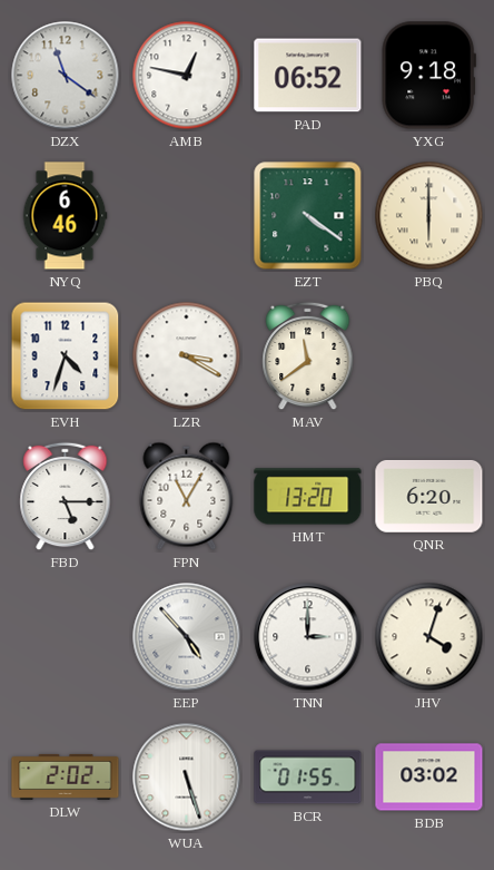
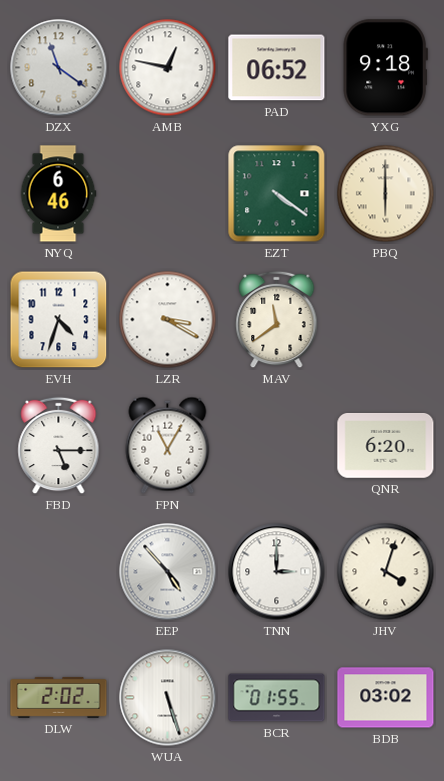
HMT: 13:20 -> none
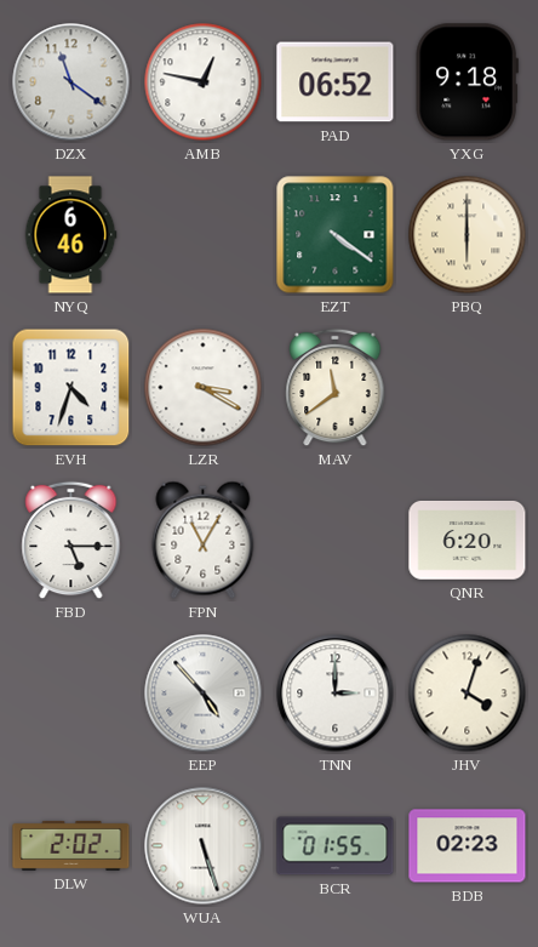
BDB: 03:02 -> 02:23
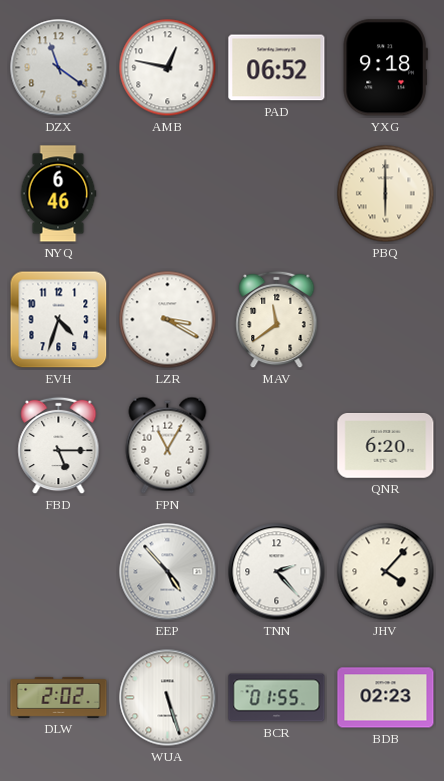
EZT: 4:21 -> none
TNN: 3:00 -> 2:23
JHV: 4:03 -> 4:07
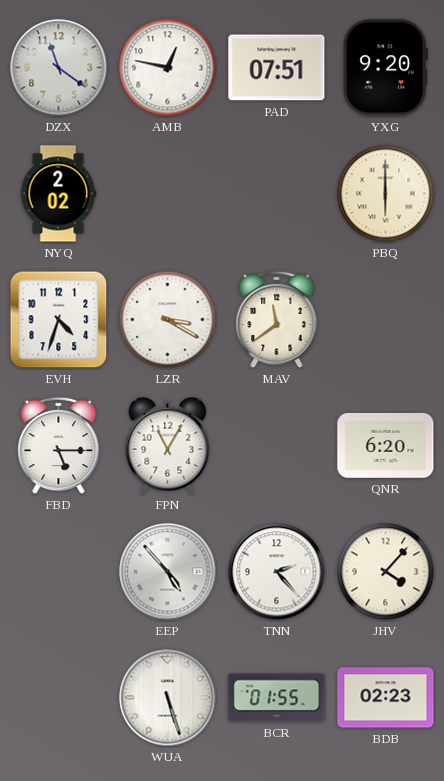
PAD: 06:52 -> 07:51
YXG: 9:18 -> 9:20
NYQ: 6:46 -> 2:02
DLW: 2:02 -> none
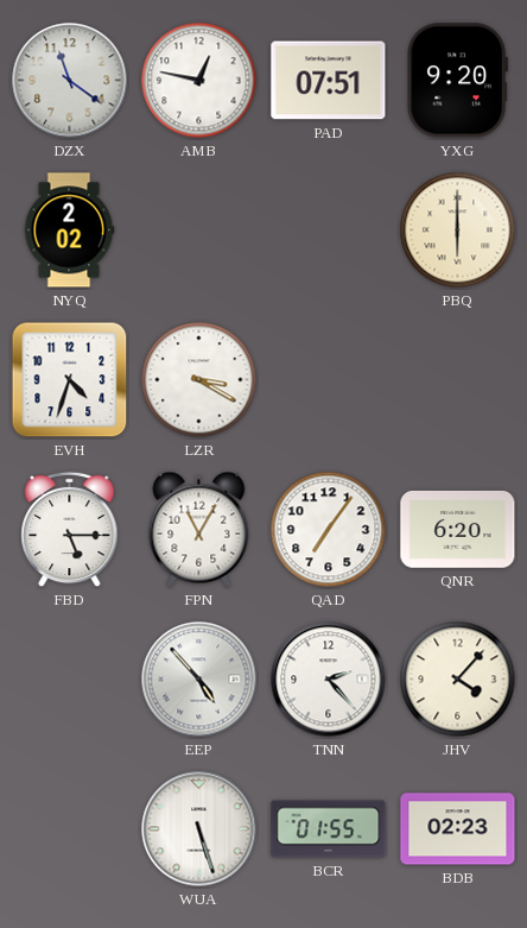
MAV: 11:39 -> none
QAD: none -> 7:06
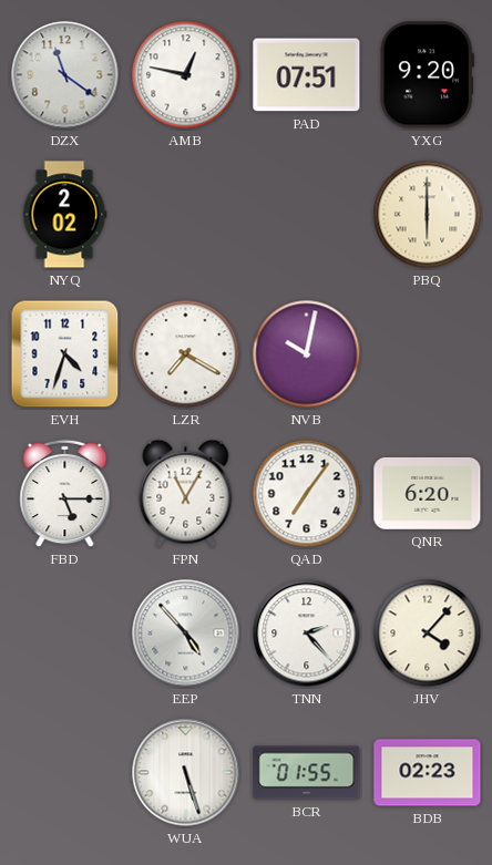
LZR: 3:20 -> 7:20
NVB: none -> 10:02
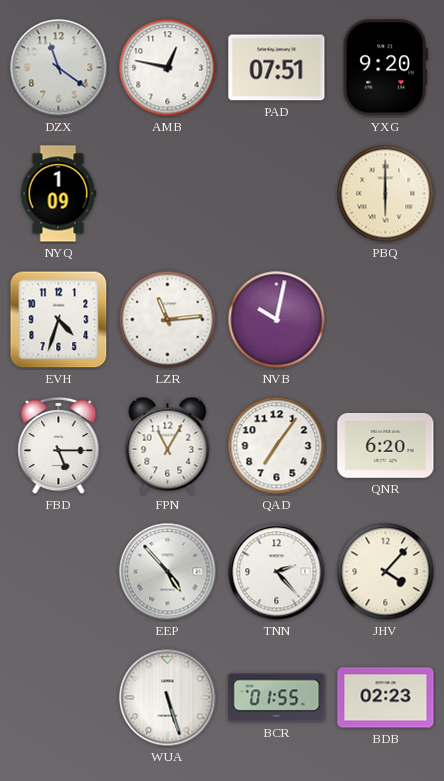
NYQ: 2:02 -> 1:09
LZR: 7:20 -> 11:14
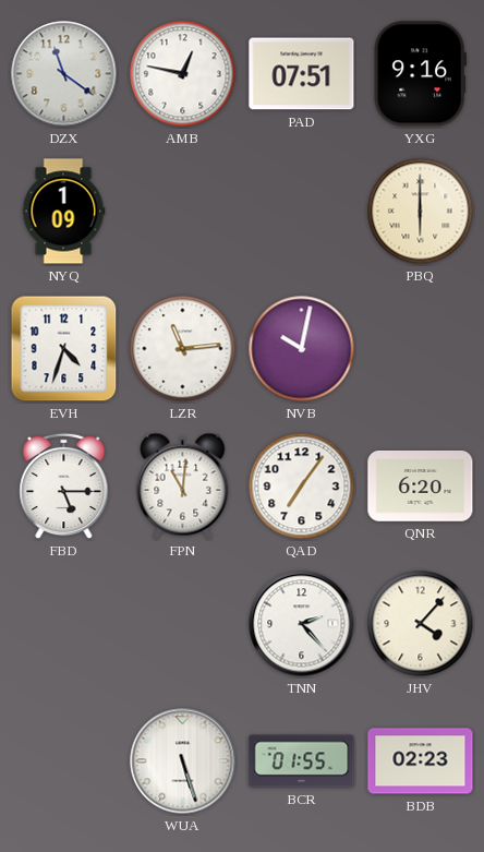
YXG: 9:20 -> 9:16
FPN: 11:05 -> 11:01
EEP: 4:53 -> none
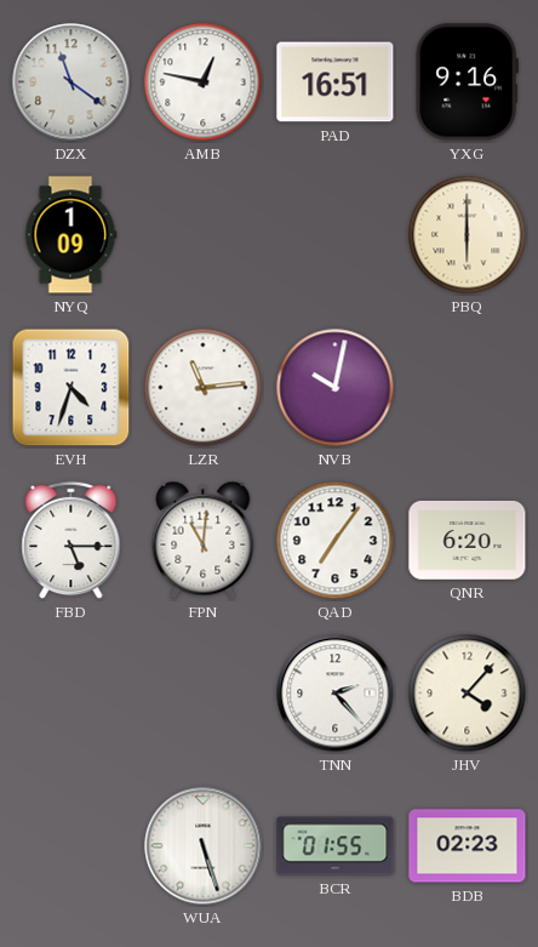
PAD: 07:51 -> 16:51
